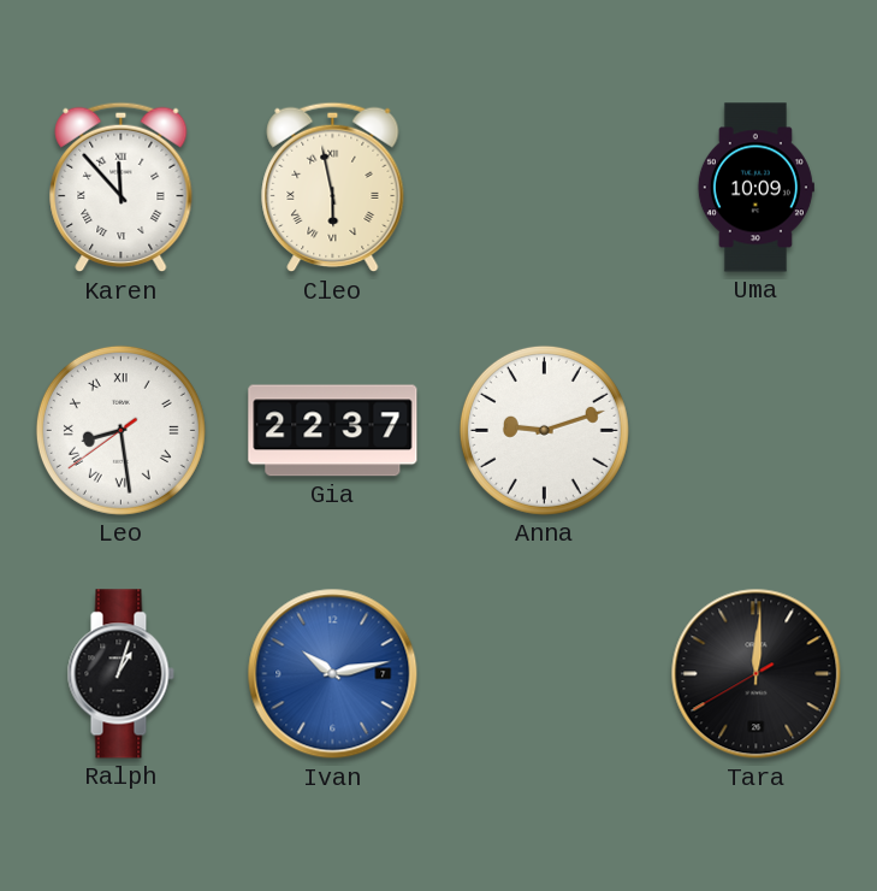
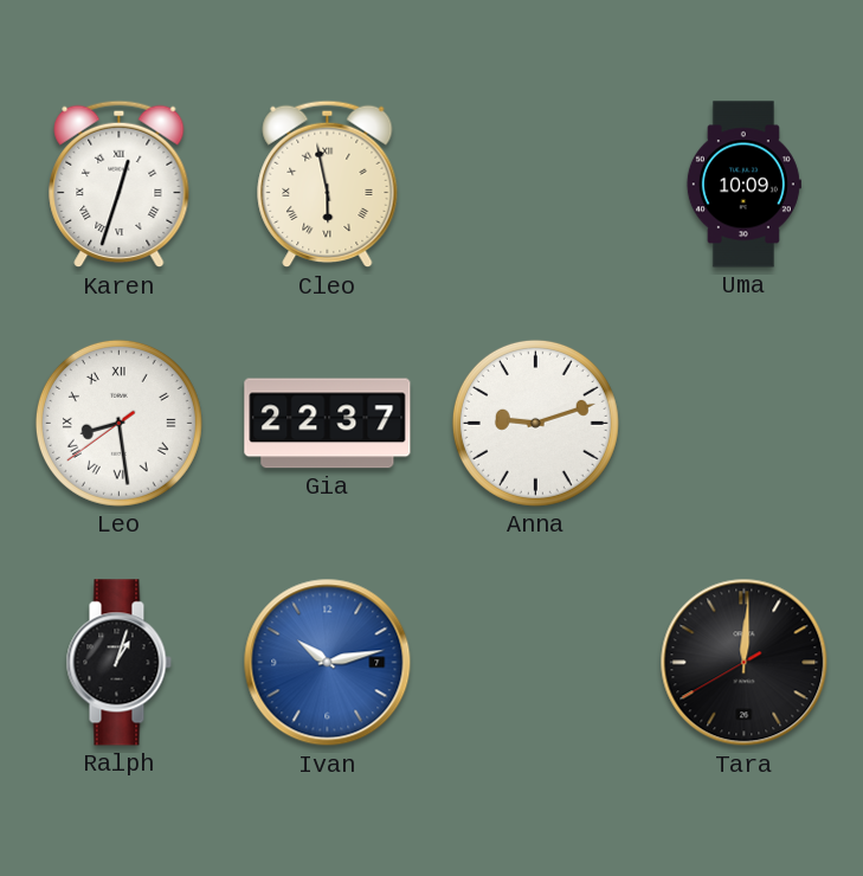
Karen: 11:53 -> 12:33
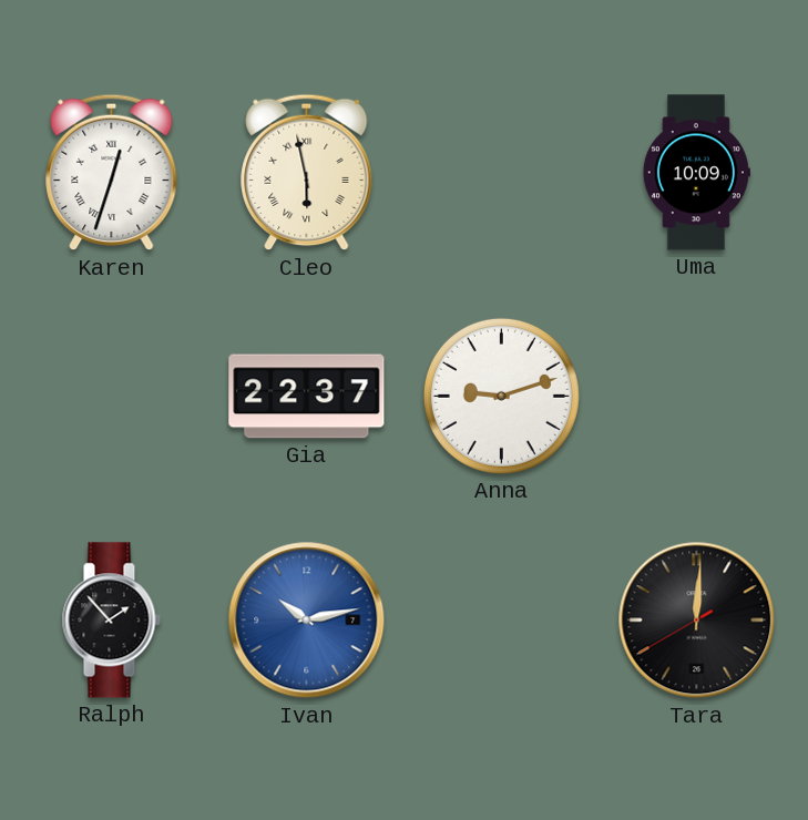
Leo: 8:28 -> none
Ralph: 1:03 -> 1:53
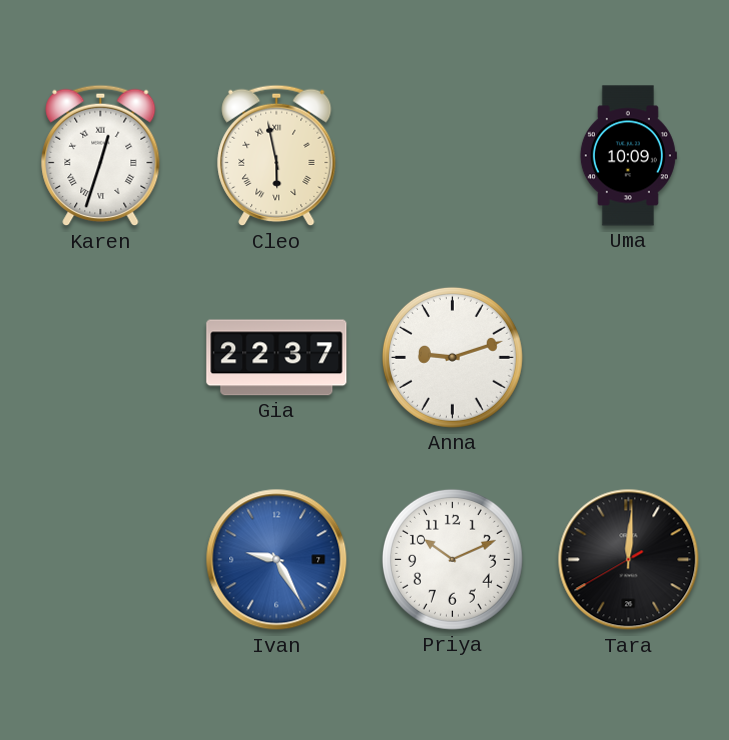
Ralph: 1:53 -> none
Ivan: 10:13 -> 9:25
Priya: none -> 10:11
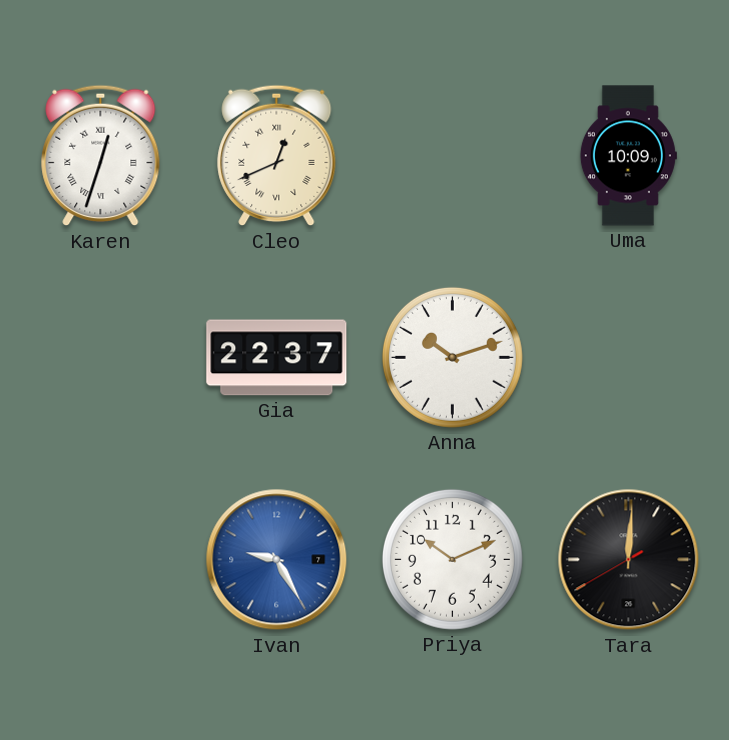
Cleo: 5:58 -> 12:41
Anna: 9:12 -> 10:12
